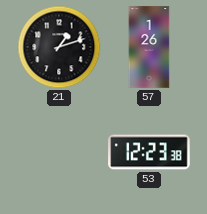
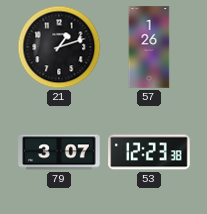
79: none -> 3:07
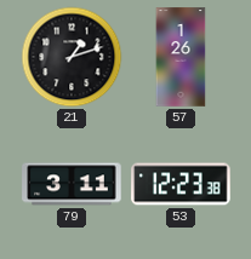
79: 3:07 -> 3:11
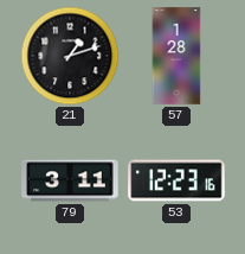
57: 1:26 -> 1:28
53: 12:23:38 -> 12:23:16
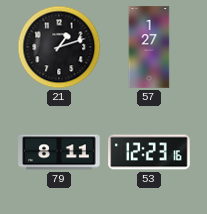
57: 1:28 -> 1:27
79: 3:11 -> 8:11
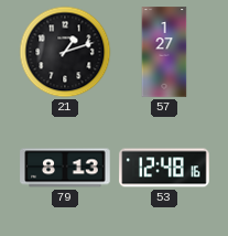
79: 8:11 -> 8:13
53: 12:23 -> 12:48
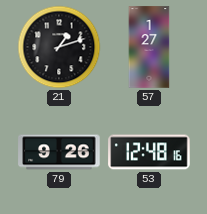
79: 8:13 -> 9:26
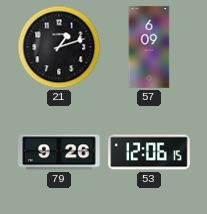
57: 1:27 -> 6:09
53: 12:48 -> 12:06
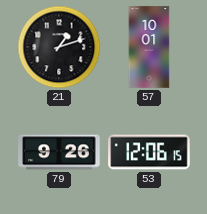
57: 6:09 -> 10:01
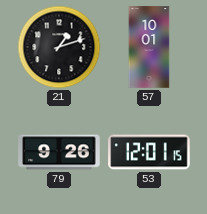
53: 12:06 -> 12:01
